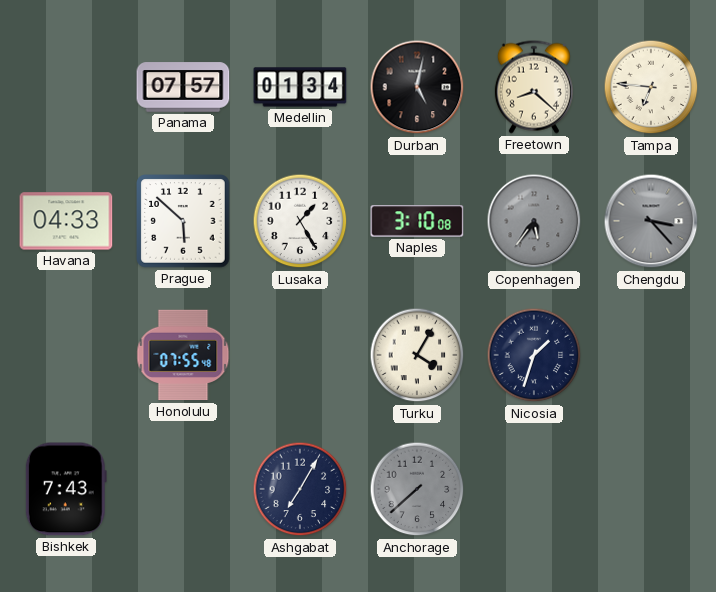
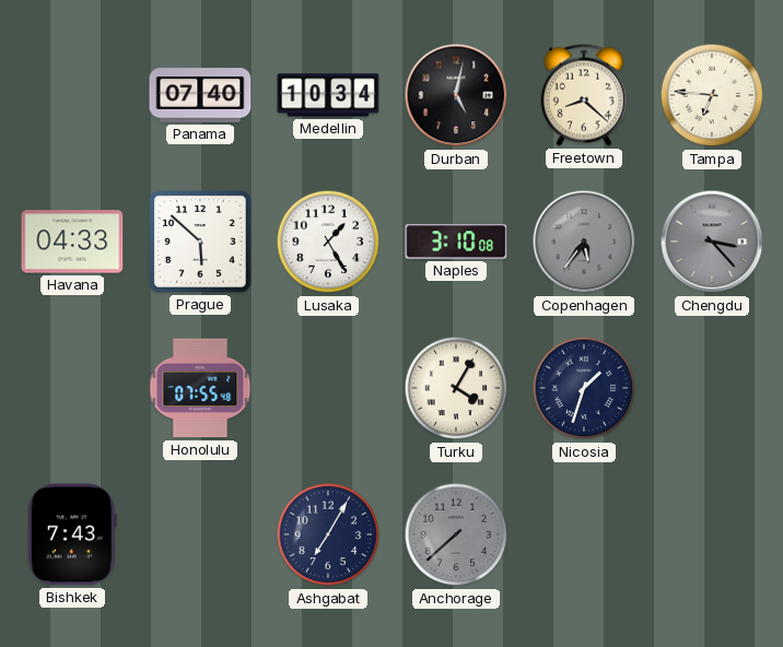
Panama: 07:57 -> 07:40
Medellin: 01:34 -> 10:34
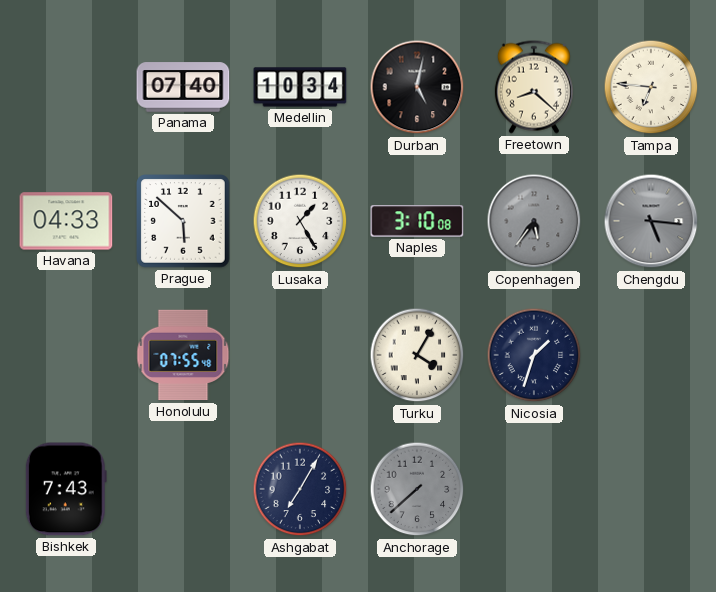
Chengdu: 3:23 -> 5:16
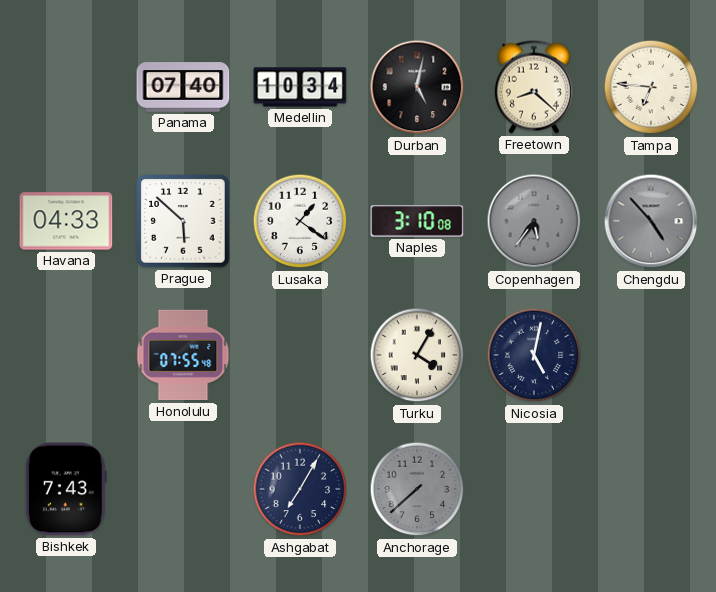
Lusaka: 1:25 -> 1:21
Chengdu: 5:16 -> 4:53
Nicosia: 1:33 -> 5:02
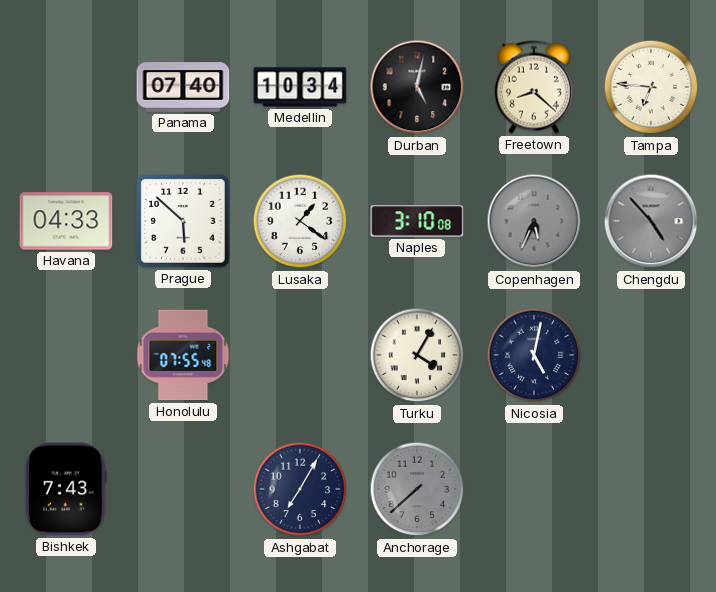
Copenhagen: 5:36 -> 5:34
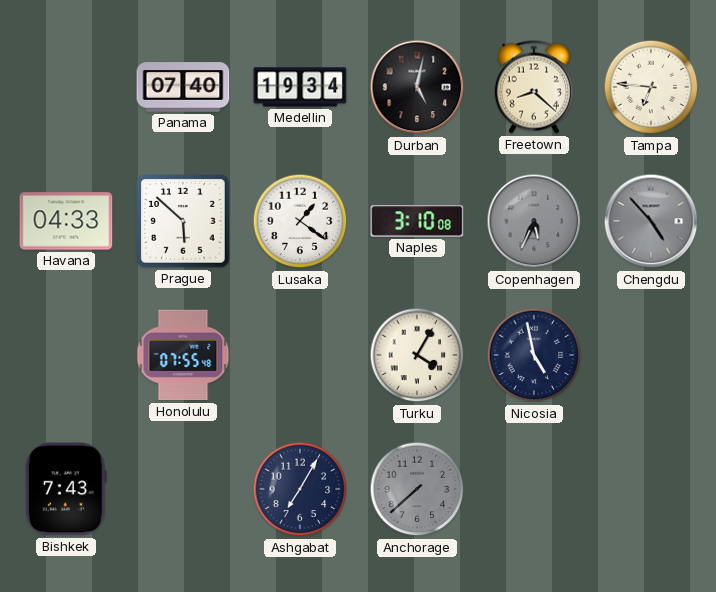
Medellin: 10:34 -> 19:34
Nicosia: 5:02 -> 4:58
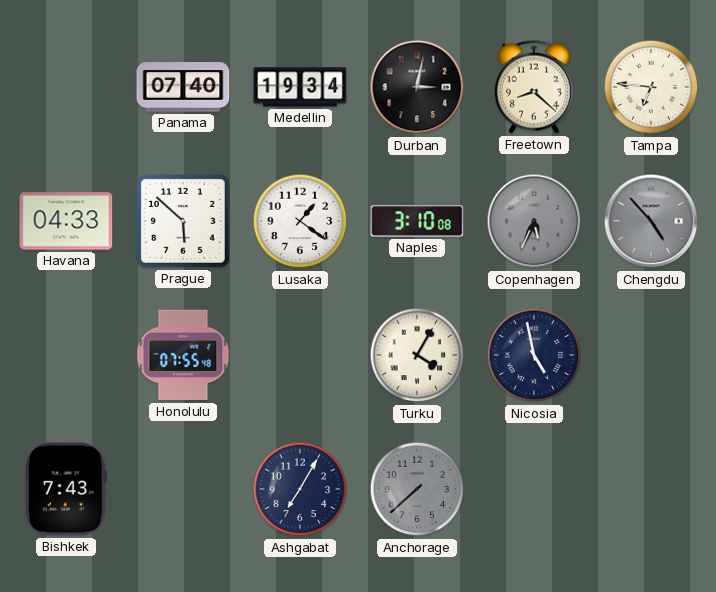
Durban: 5:02 -> 3:02
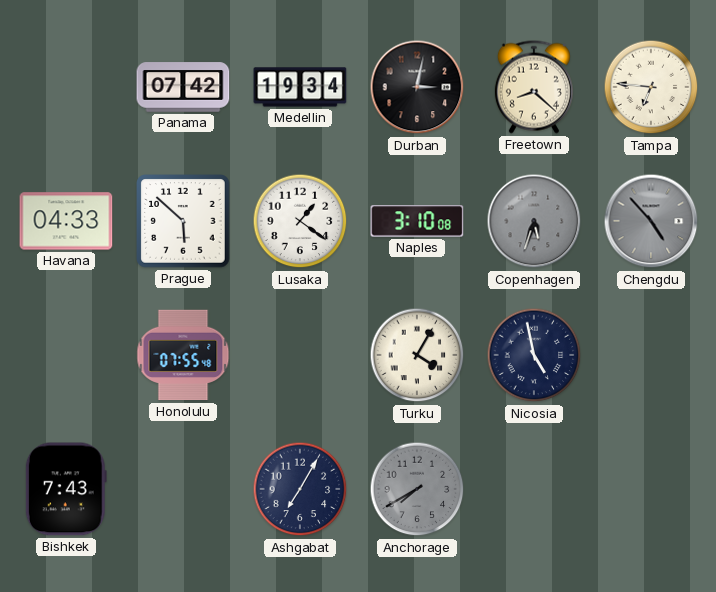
Panama: 07:40 -> 07:42
Copenhagen: 5:34 -> 5:33
Anchorage: 7:38 -> 7:40
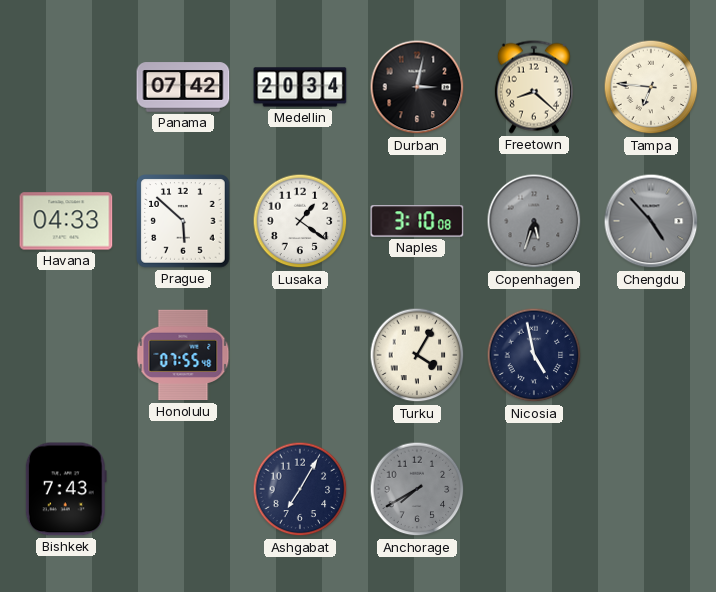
Medellin: 19:34 -> 20:34
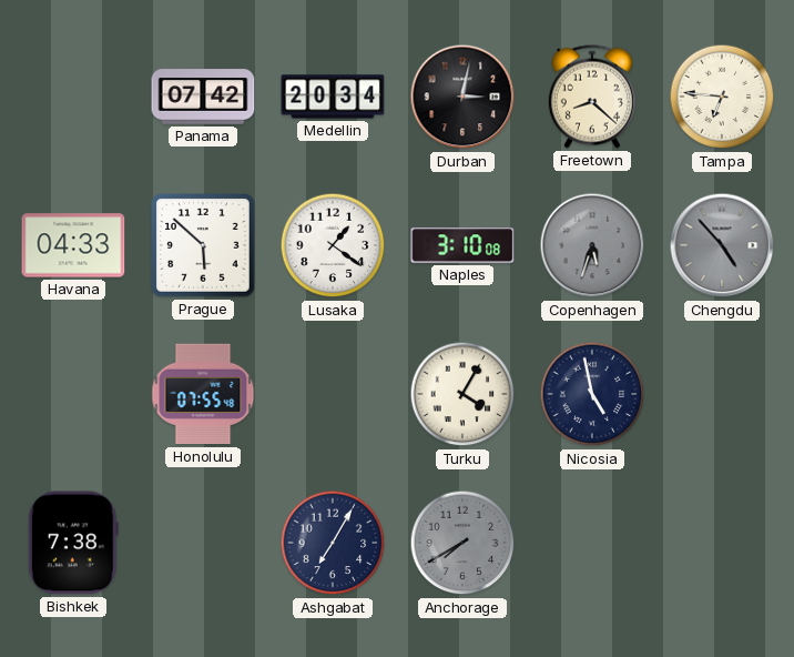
Bishkek: 7:43 -> 7:38
